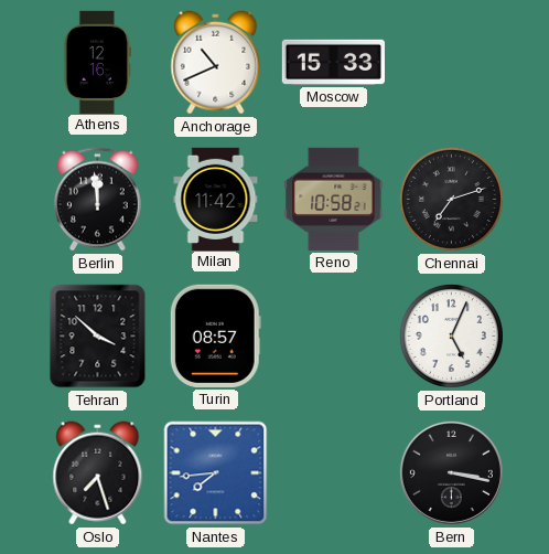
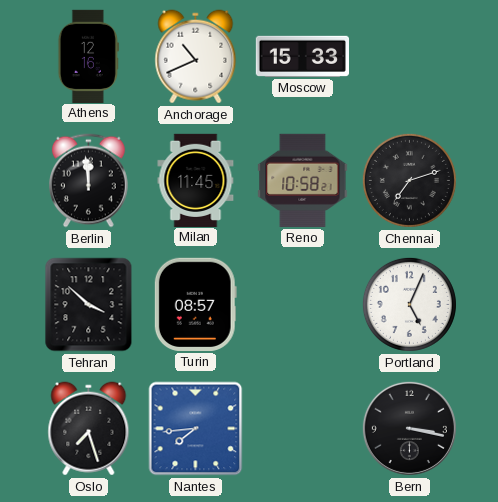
Milan: 11:42 -> 11:45
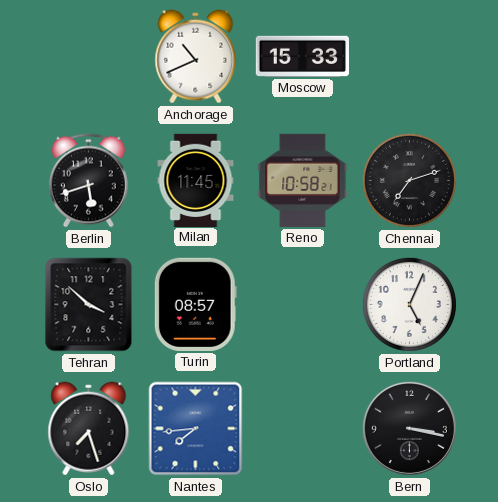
Athens: 12:16 -> none
Berlin: 11:59 -> 5:42
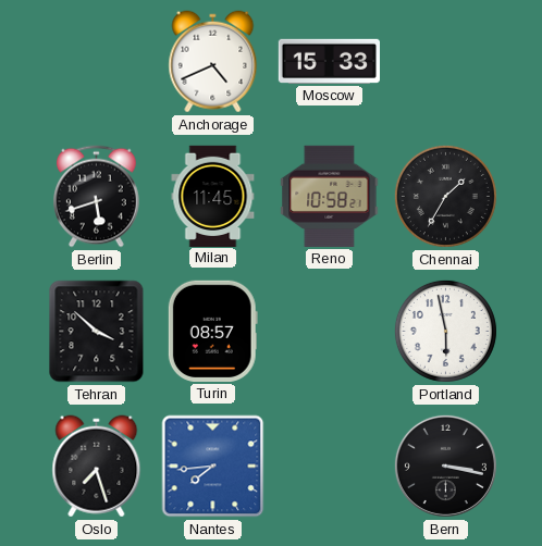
Anchorage: 10:41 -> 4:41
Chennai: 7:12 -> 1:35
Portland: 5:04 -> 5:58
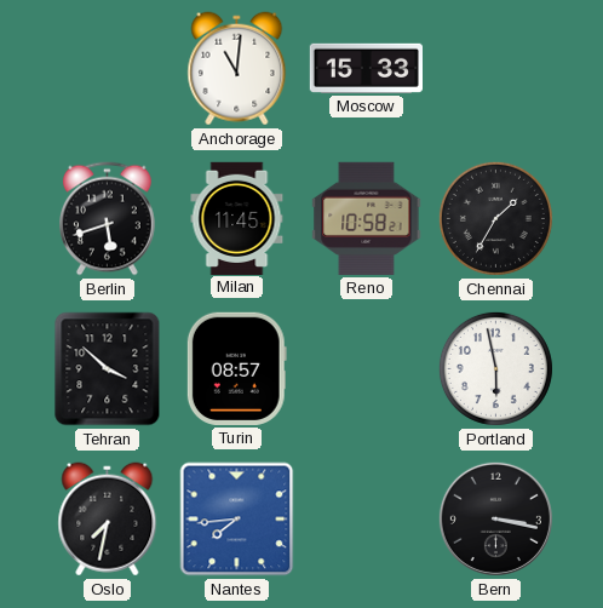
Anchorage: 4:41 -> 11:01
Oslo: 7:27 -> 7:32
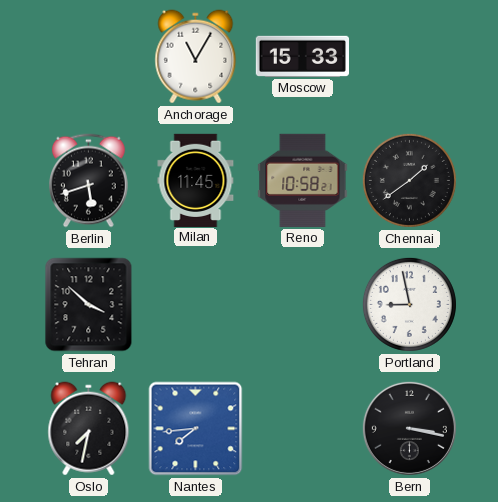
Anchorage: 11:01 -> 11:05
Chennai: 1:35 -> 1:39
Turin: 08:57 -> none
Portland: 5:58 -> 8:58
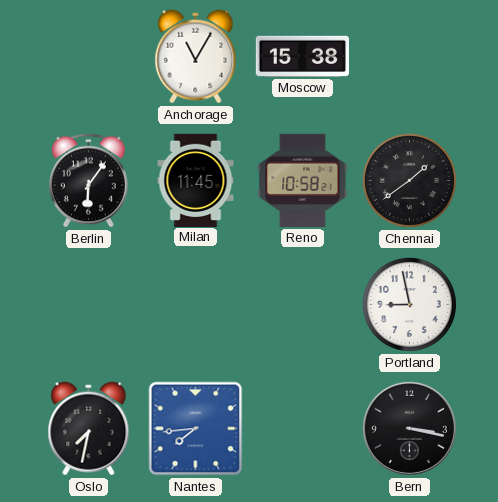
Moscow: 15:33 -> 15:38
Berlin: 5:42 -> 6:06
Tehran: 3:52 -> none
